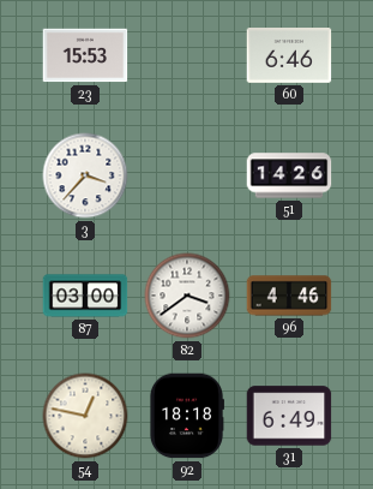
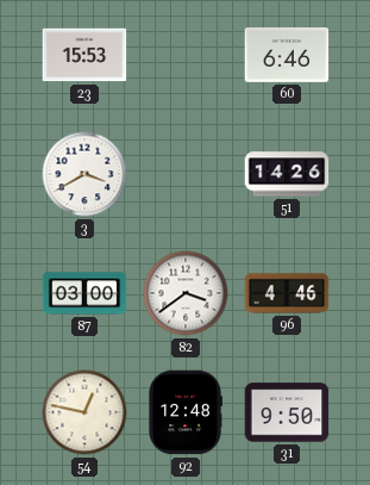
3: 3:37 -> 3:40
92: 18:18 -> 12:48
31: 6:49 -> 9:50
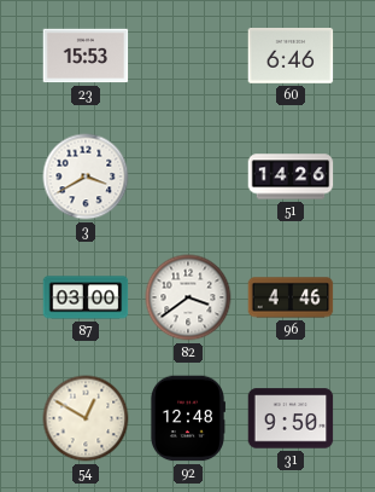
54: 12:47 -> 12:50
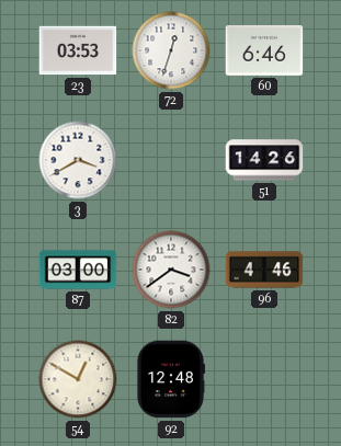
23: 15:53 -> 03:53
72: none -> 12:33
31: 9:50 -> none
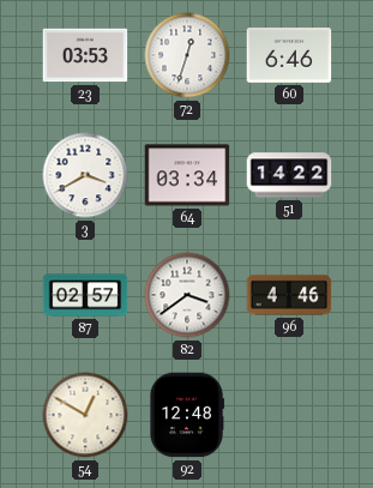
64: none -> 03:34
51: 14:26 -> 14:22
87: 03:00 -> 02:57
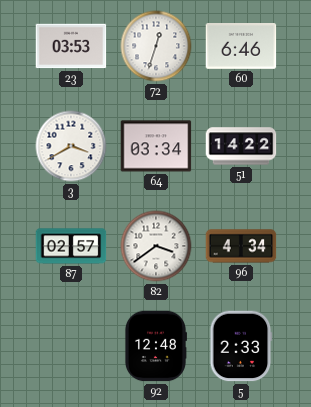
96: 4:46 -> 4:34
54: 12:50 -> none
5: none -> 2:33
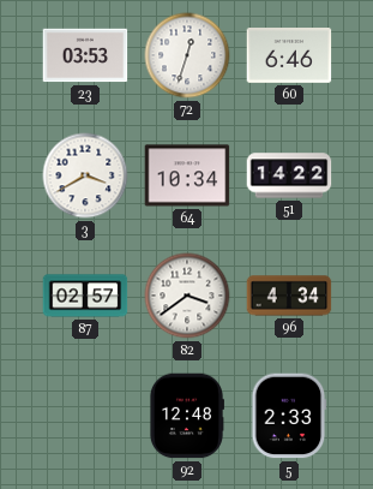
64: 03:34 -> 10:34
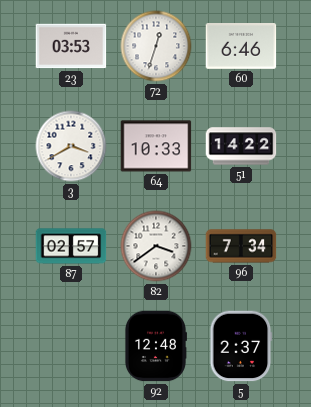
64: 10:34 -> 10:33
96: 4:34 -> 7:34
5: 2:33 -> 2:37
